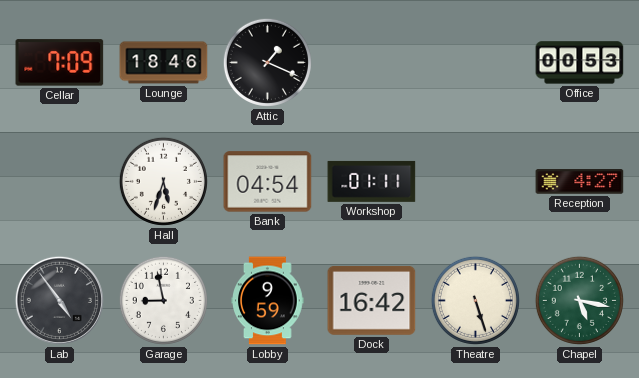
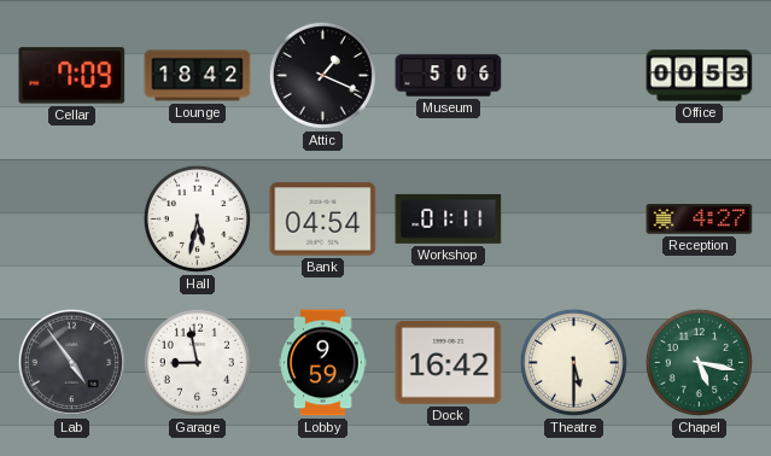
Lounge: 18:46 -> 18:42
Museum: none -> 5:06
Hall: 5:33 -> 5:32
Theatre: 5:27 -> 5:30
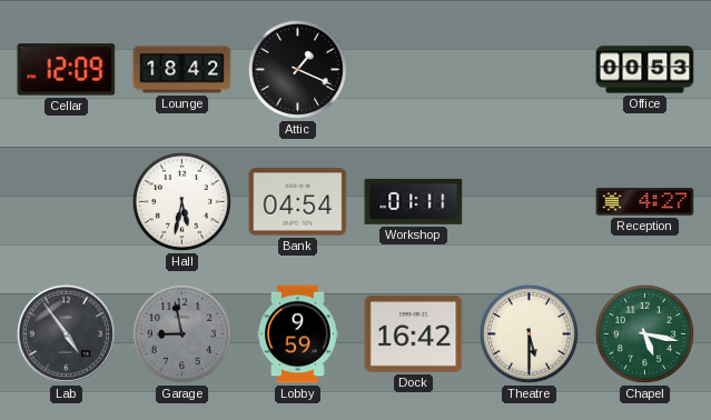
Cellar: 7:09 -> 12:09
Museum: 5:06 -> none
Garage dial: white -> grey
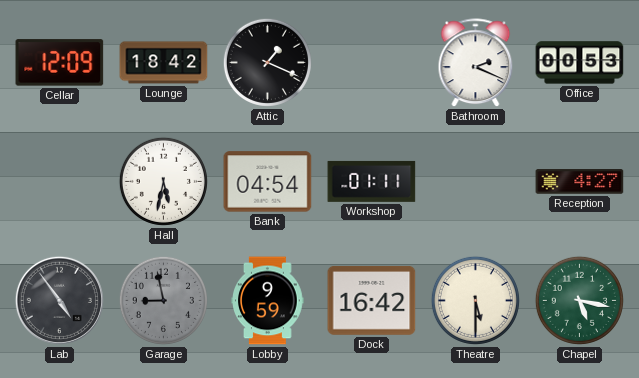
Bathroom: none -> 2:19
